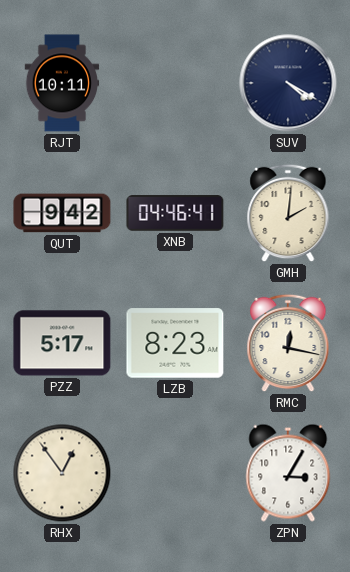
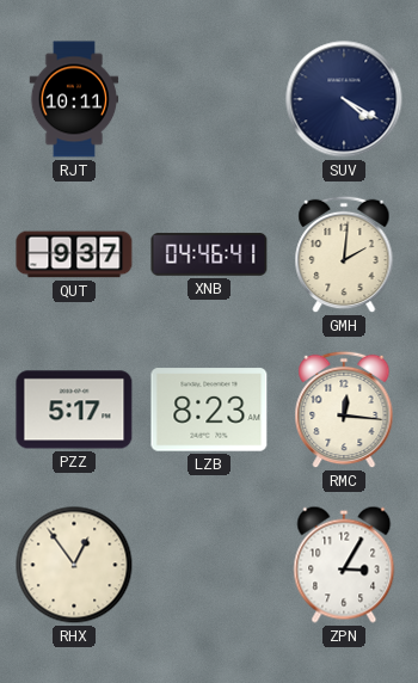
QUT: 9:42 -> 9:37
RMC: 12:17 -> 12:16
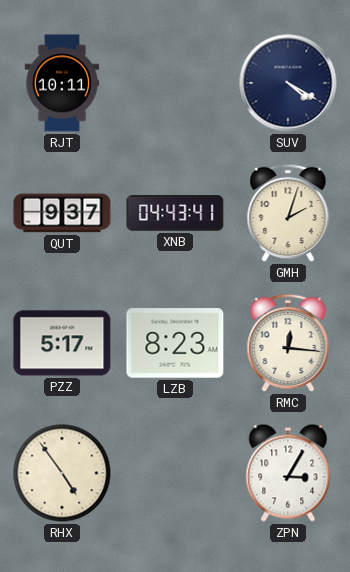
XNB: 04:46 -> 04:43
GMH: 2:01 -> 2:03
RHX: 12:54 -> 4:54
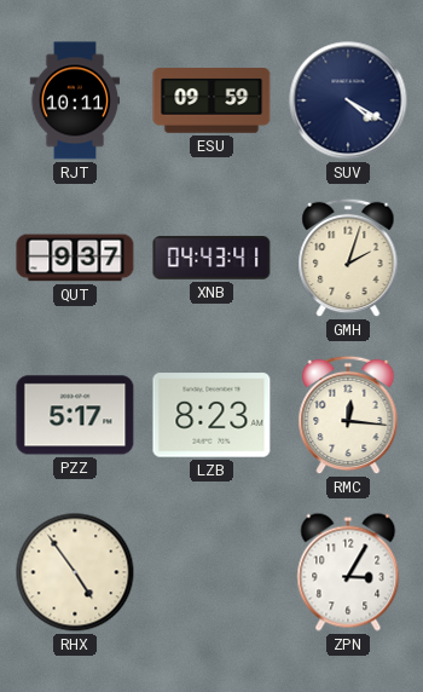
ESU: none -> 09:59
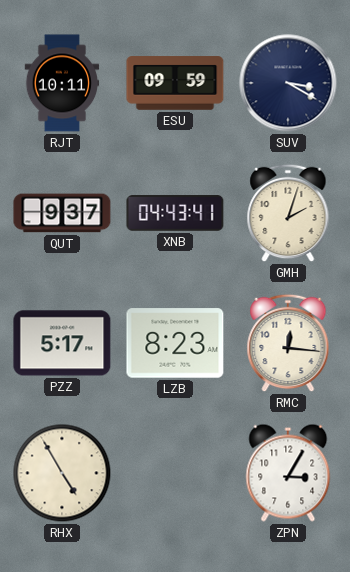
SUV: 4:20 -> 3:20
RHX: 4:54 -> 4:55
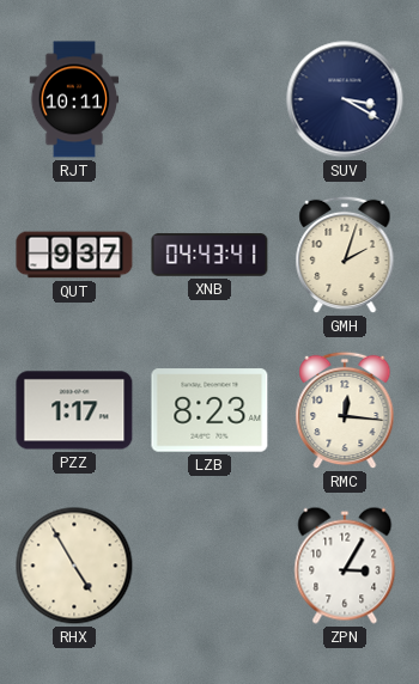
ESU: 09:59 -> none
PZZ: 5:17 -> 1:17
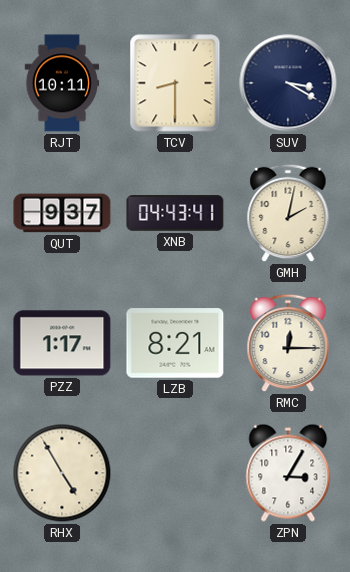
TCV: none -> 8:30
GMH: 2:03 -> 2:02
LZB: 8:23 -> 8:21
RMC: 12:16 -> 12:15
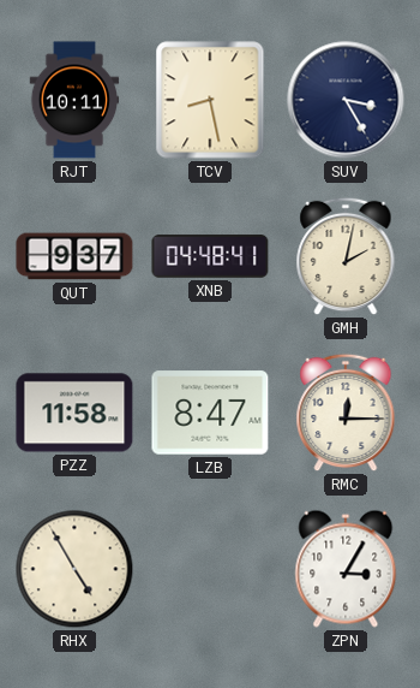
TCV: 8:30 -> 8:28
SUV: 3:20 -> 3:25
XNB: 04:43 -> 04:48
PZZ: 1:17 -> 11:58
LZB: 8:21 -> 8:47
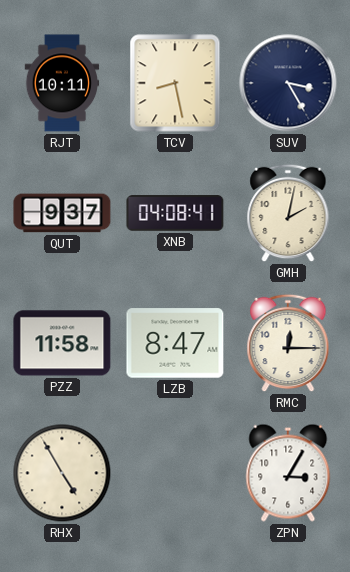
XNB: 04:48 -> 04:08
